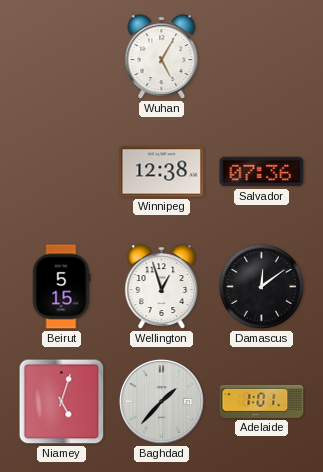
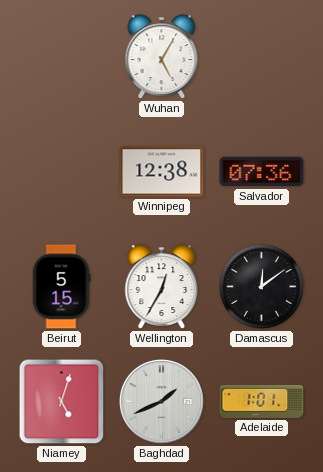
Wellington: 12:57 -> 12:35
Baghdad: 1:37 -> 1:41
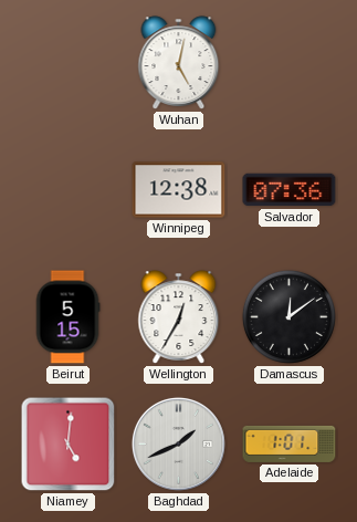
Wuhan: 5:05 -> 5:02
Niamey: 5:03 -> 5:01
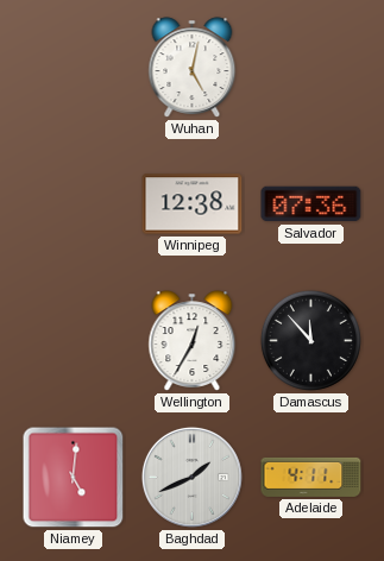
Beirut: 5:15 -> none
Damascus: 12:09 -> 11:53
Adelaide: 1:01 -> 4:11
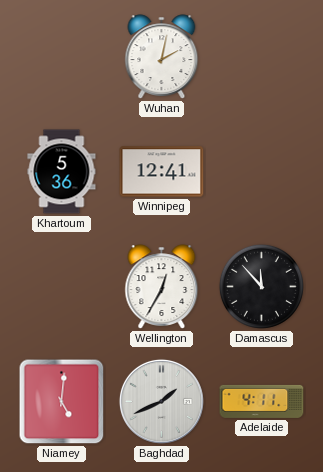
Wuhan: 5:02 -> 2:02
Khartoum: none -> 5:36
Winnipeg: 12:38 -> 12:41
Salvador: 07:36 -> none
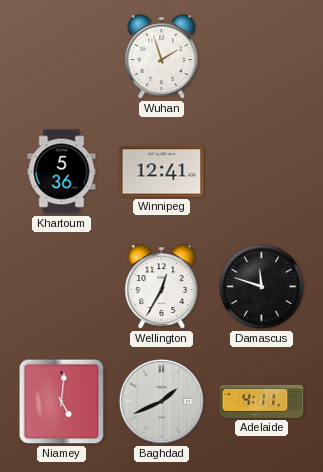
Wuhan: 2:02 -> 1:57
Damascus: 11:53 -> 11:48
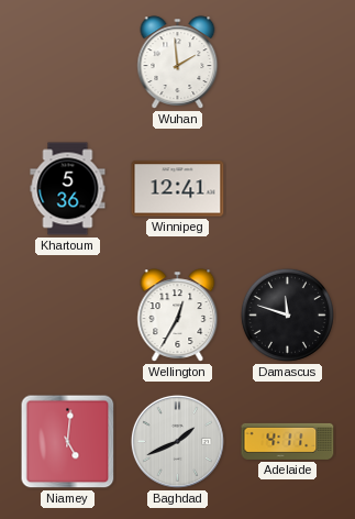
Wuhan: 1:57 -> 1:59
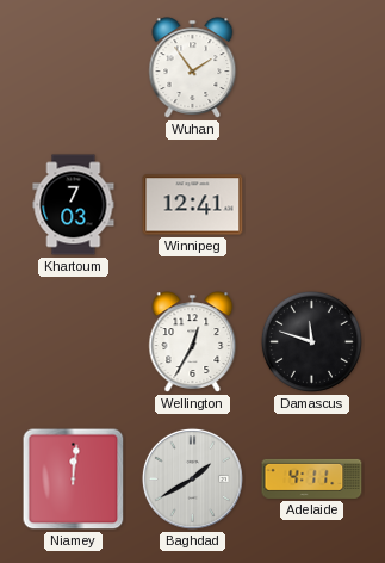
Wuhan: 1:59 -> 1:54
Khartoum: 5:36 -> 7:03
Niamey: 5:01 -> 12:01
Baghdad: 1:41 -> 1:40
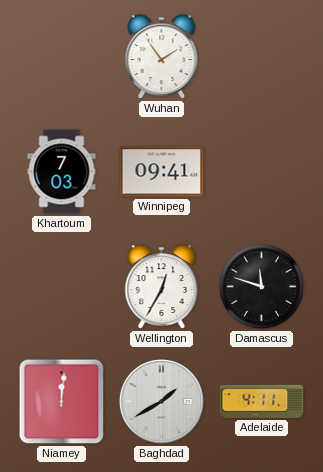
Winnipeg: 12:41 -> 09:41
